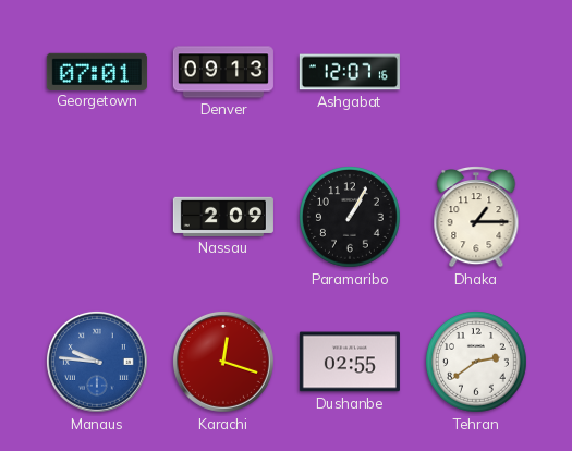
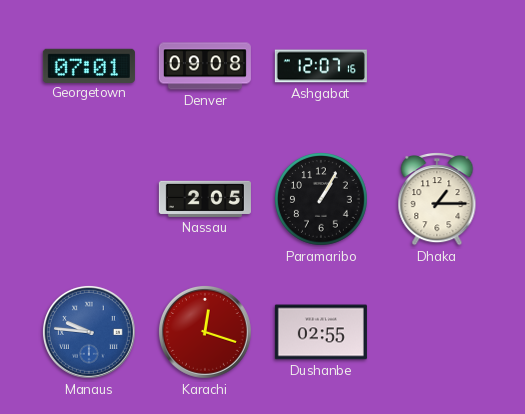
Denver: 09:13 -> 09:08
Nassau: 2:09 -> 2:05
Tehran: 2:39 -> none
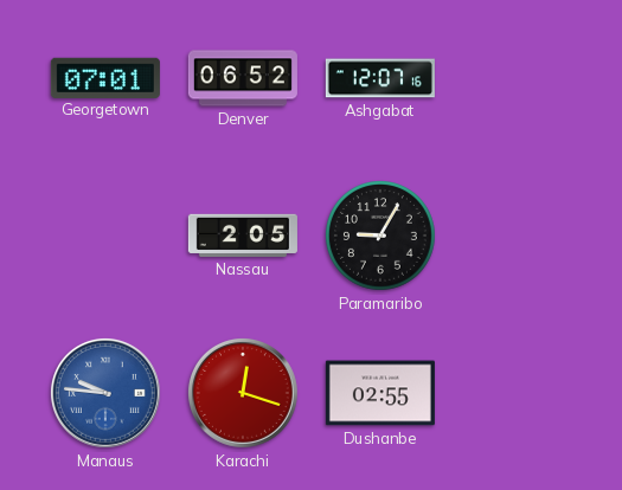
Denver: 09:08 -> 06:52
Paramaribo: 1:05 -> 9:05
Dhaka: 1:15 -> none
